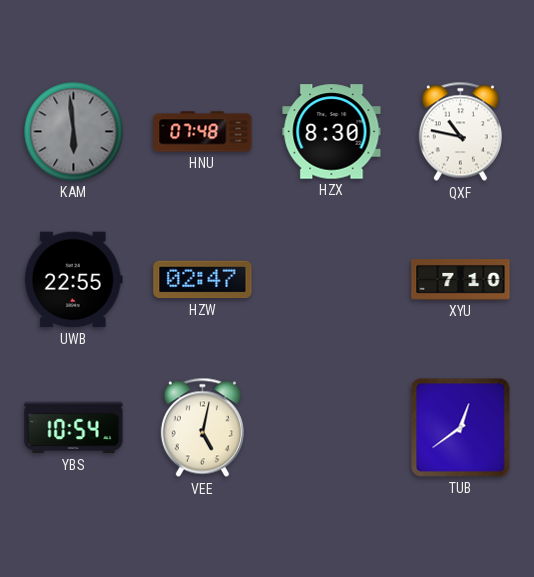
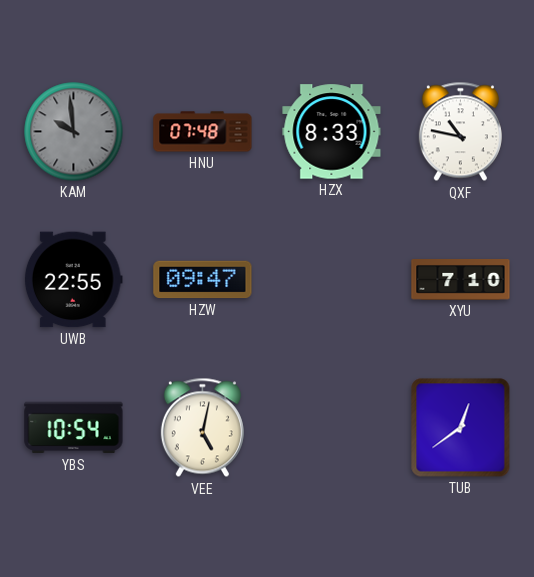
KAM: 5:59 -> 9:59
HZX: 8:30 -> 8:33
HZW: 02:47 -> 09:47
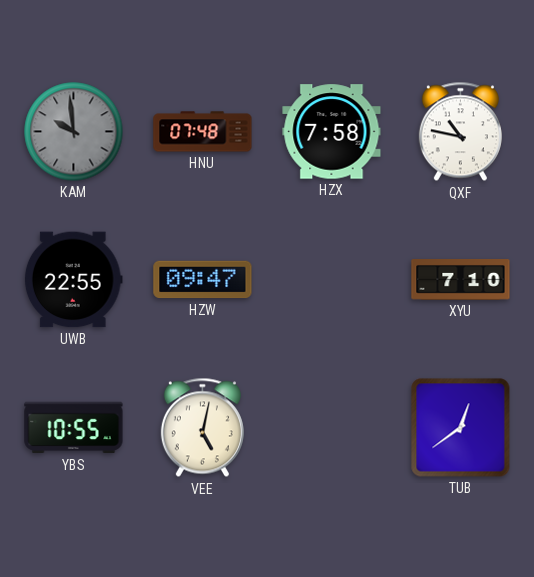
HZX: 8:33 -> 7:58
YBS: 10:54 -> 10:55
